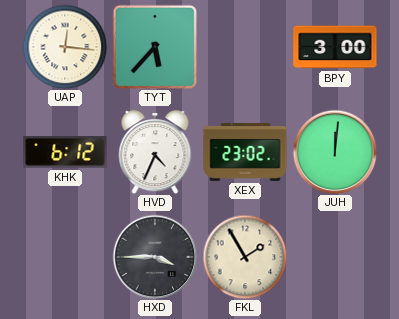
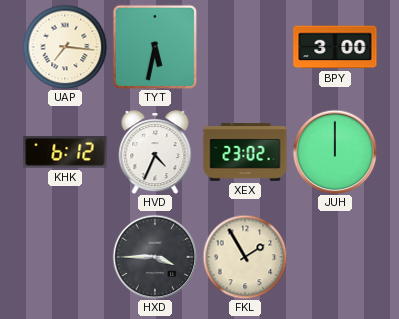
UAP: 12:16 -> 7:16
TYT: 5:37 -> 5:32
JUH: 12:01 -> 12:00
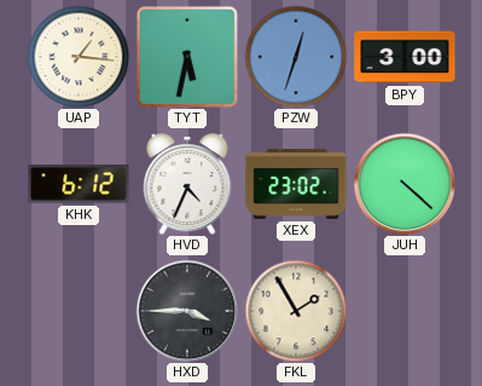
UAP: 7:16 -> 1:16
PZW: none -> 12:33
JUH: 12:00 -> 4:22
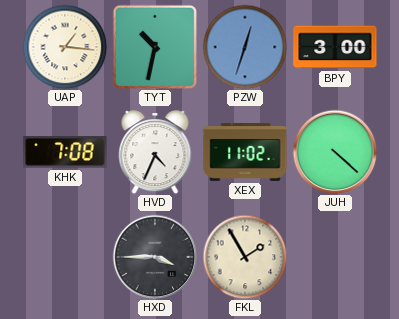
TYT: 5:32 -> 10:32
KHK: 6:12 -> 7:08
XEX: 23:02 -> 11:02
